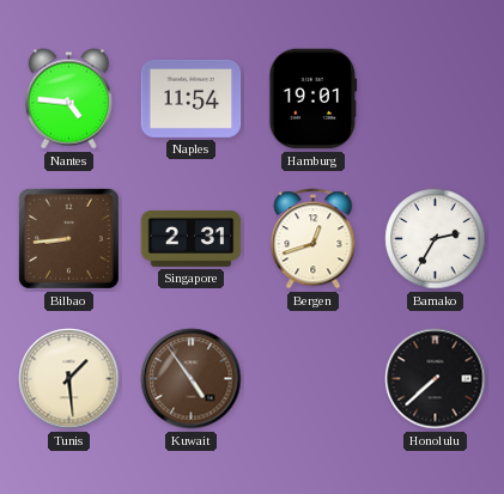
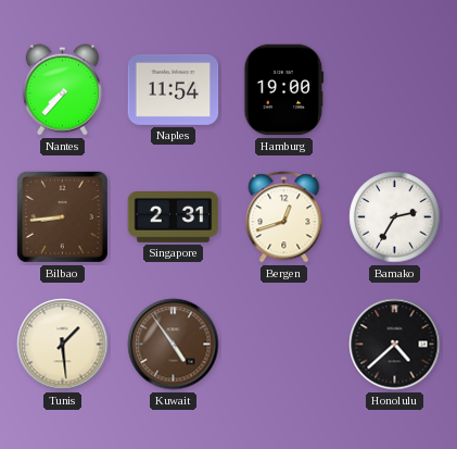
Nantes: 4:46 -> 7:37
Hamburg: 19:01 -> 19:00
Honolulu: 7:38 -> 4:38
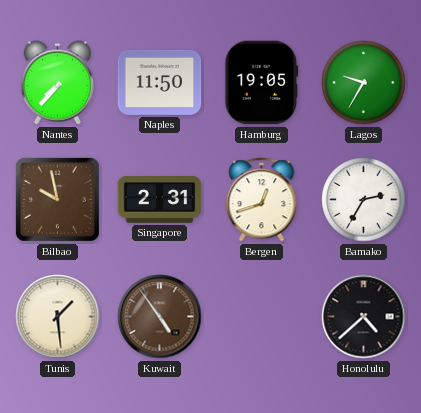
Naples: 11:54 -> 11:50
Hamburg: 19:00 -> 19:05
Lagos: none -> 9:35
Bilbao: 8:44 -> 9:58
